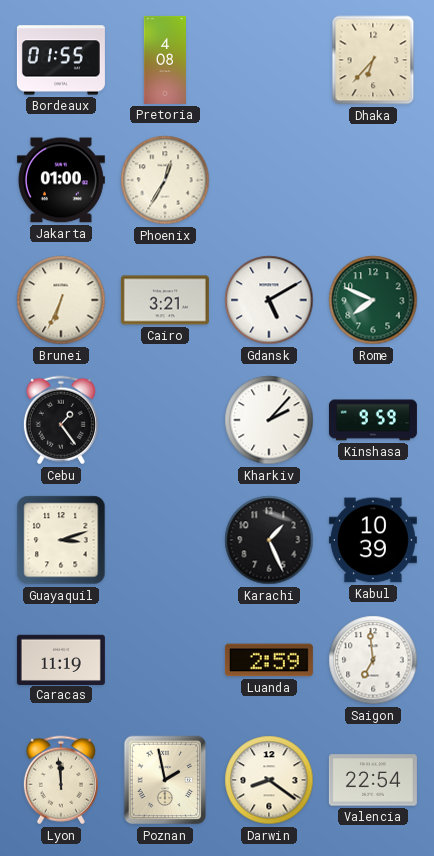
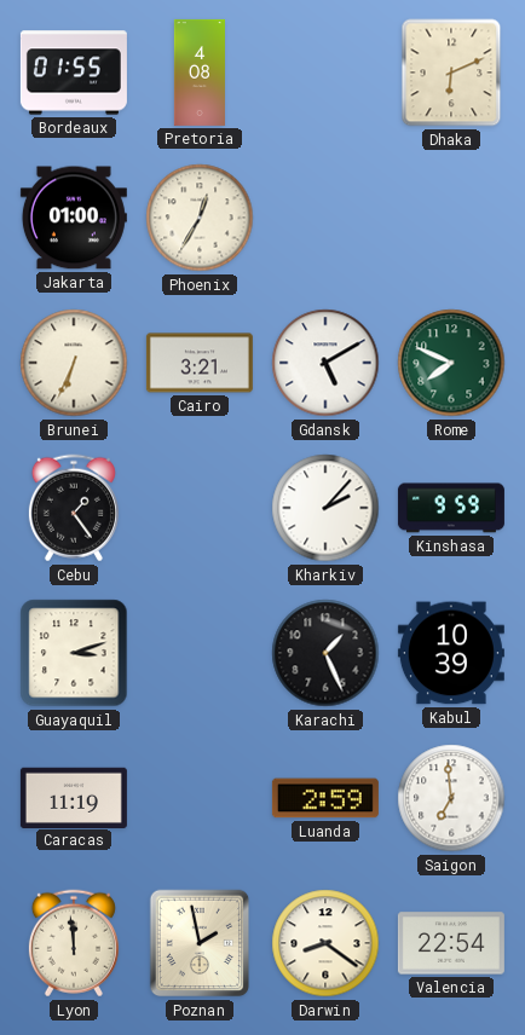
Dhaka: 6:37 -> 6:11
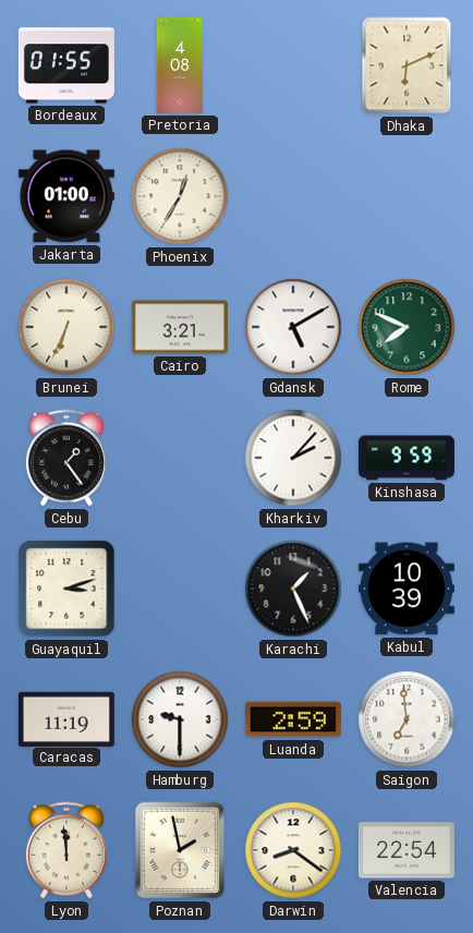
Hamburg: none -> 9:30
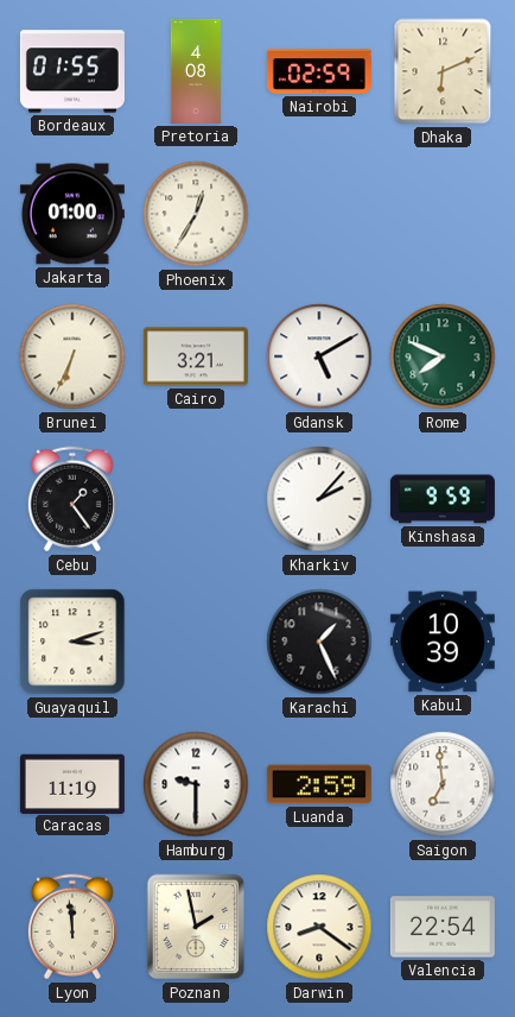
Nairobi: none -> 02:59
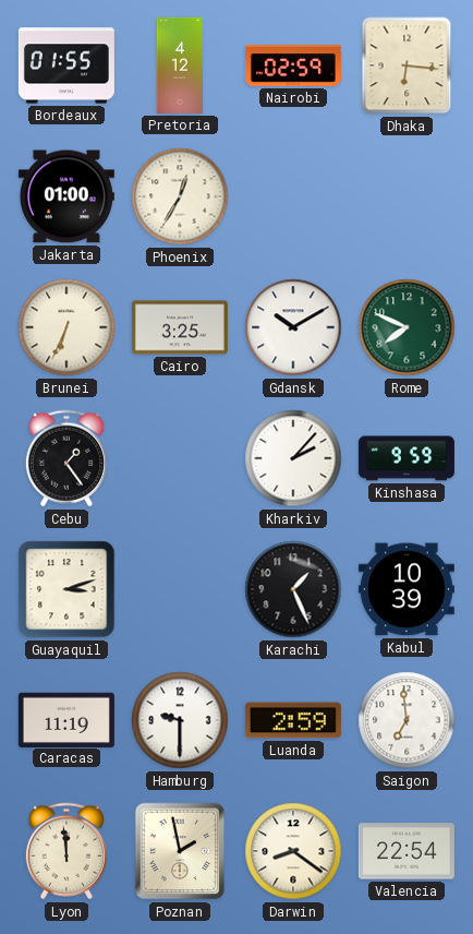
Pretoria: 4:08 -> 4:12
Dhaka: 6:11 -> 6:16
Cairo: 3:21 -> 3:25
Gdansk: 5:10 -> 10:10
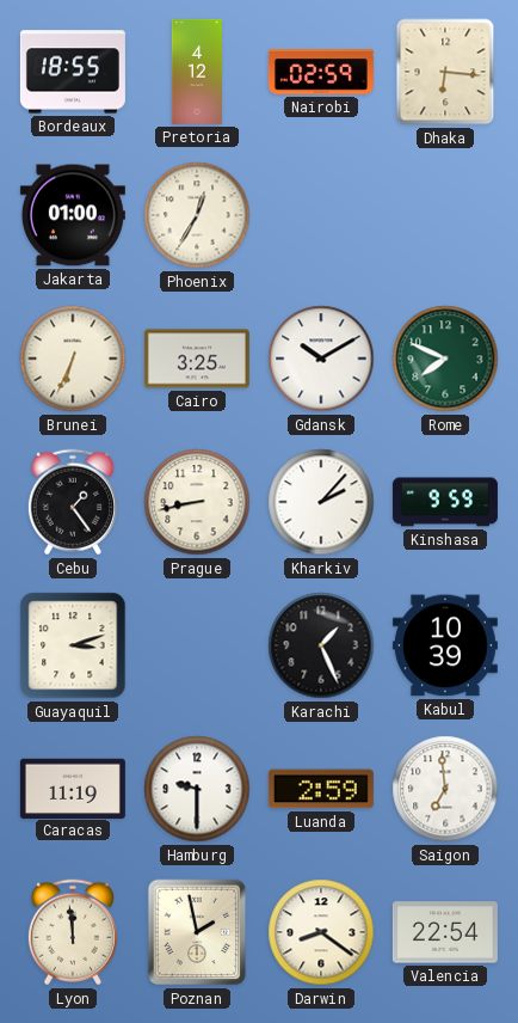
Bordeaux: 01:55 -> 18:55
Prague: none -> 8:43
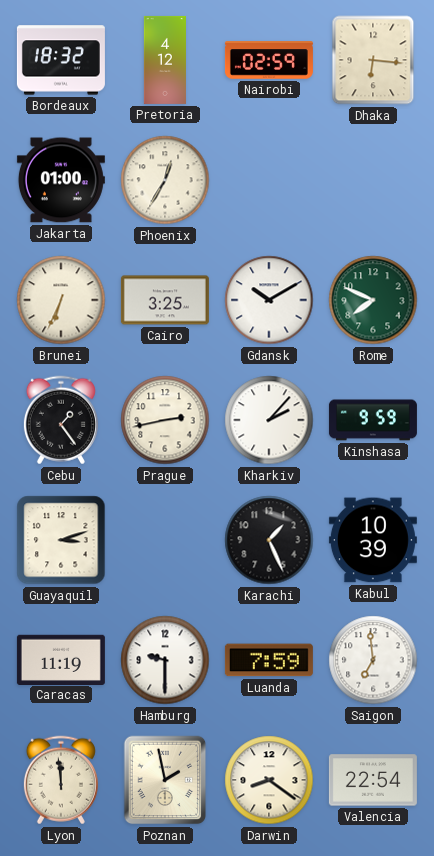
Bordeaux: 18:55 -> 18:32
Prague: 8:43 -> 2:43
Luanda: 2:59 -> 7:59
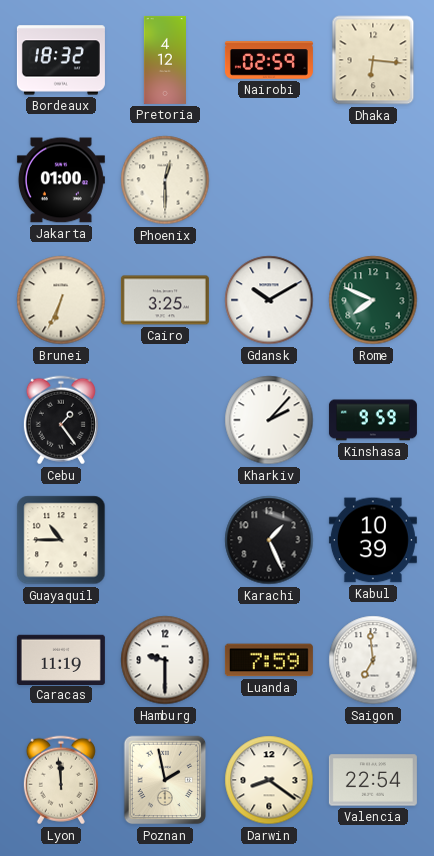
Phoenix: 12:35 -> 12:30
Prague: 2:43 -> none
Guayaquil: 3:12 -> 10:45
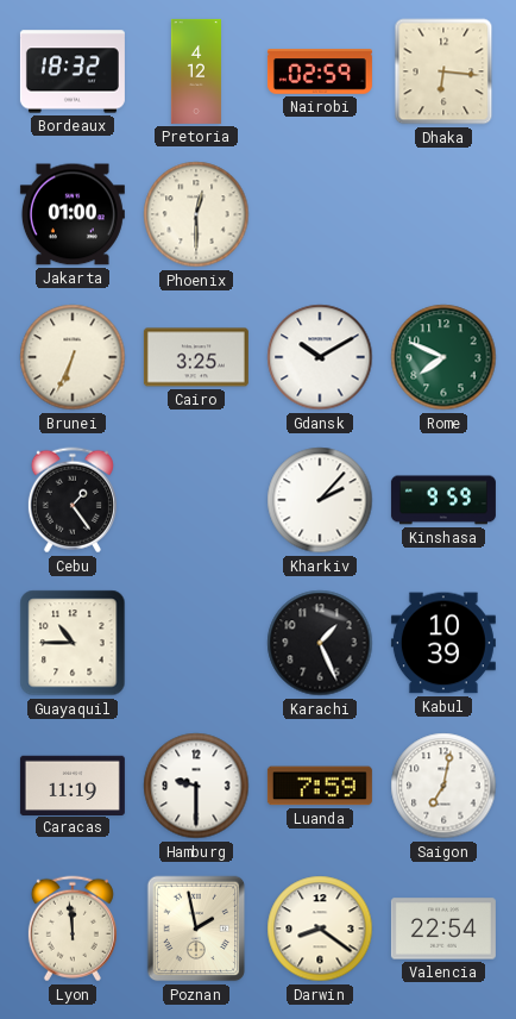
Saigon: 6:59 -> 7:02
